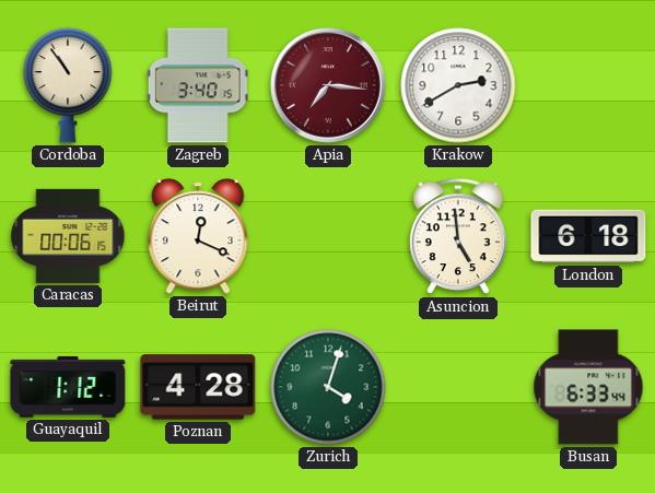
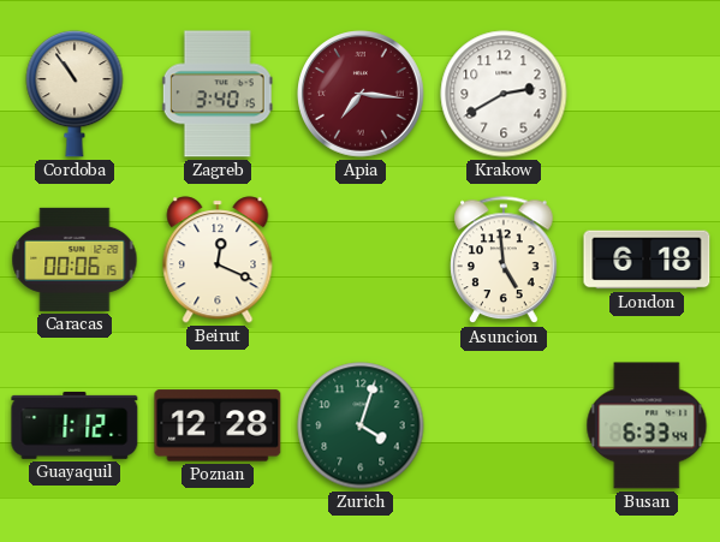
Poznan: 4:28 -> 12:28
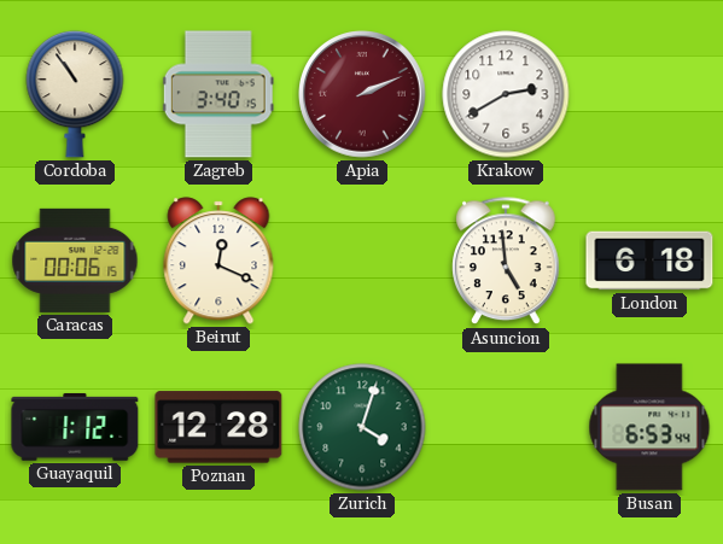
Apia: 7:16 -> 2:11
Busan: 6:33 -> 6:53
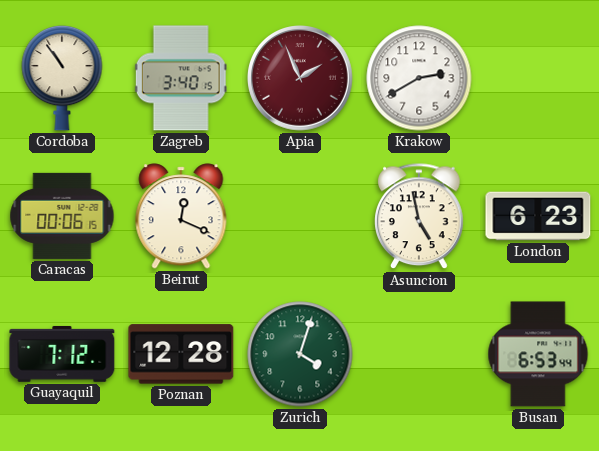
Apia: 2:11 -> 1:56
Asuncion: 4:59 -> 4:58
London: 6:18 -> 6:23
Guayaquil: 1:12 -> 7:12
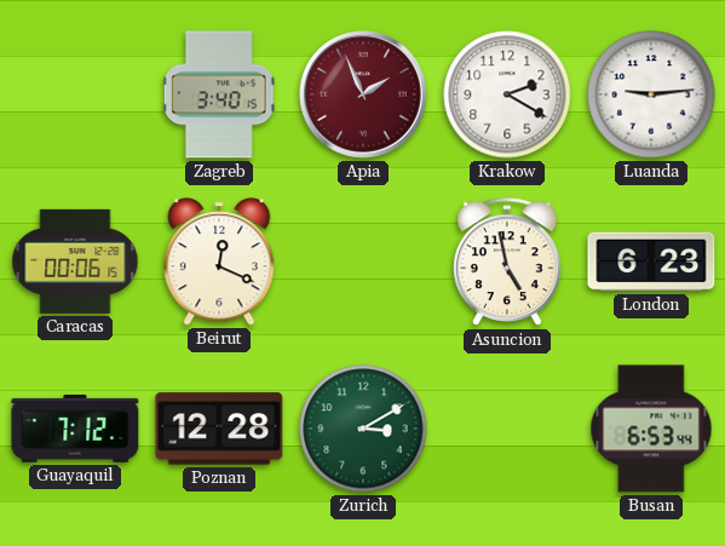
Cordoba: 10:54 -> none
Krakow: 2:40 -> 2:20
Luanda: none -> 9:14
Zurich: 4:03 -> 3:10
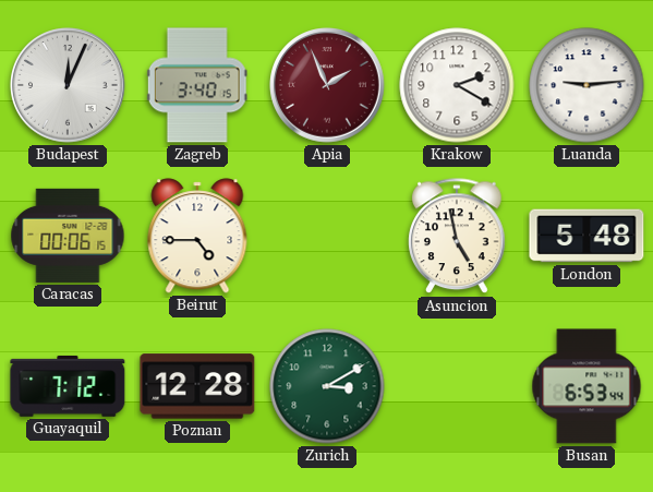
Budapest: none -> 12:04
Beirut: 12:19 -> 4:45
London: 6:23 -> 5:48
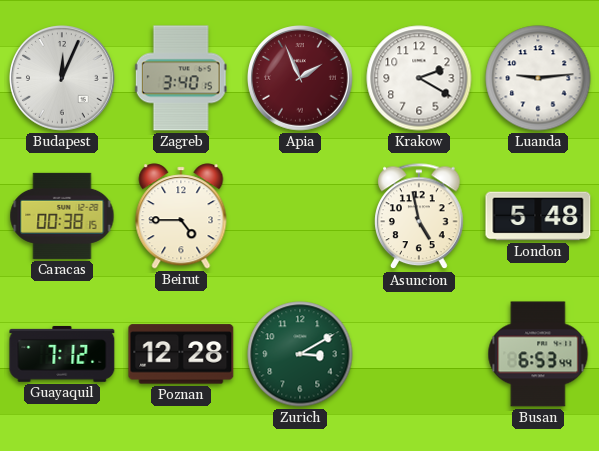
Caracas: 00:06 -> 00:38
